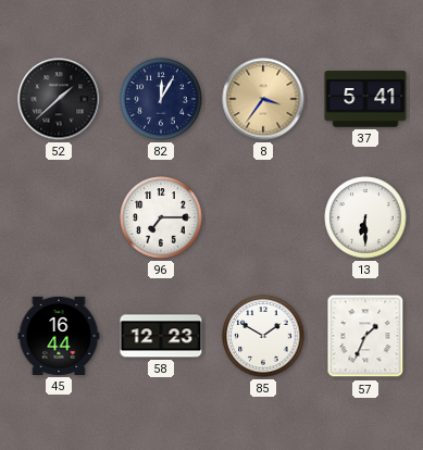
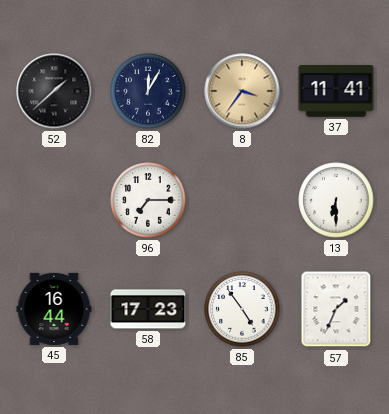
37: 5:41 -> 11:41
58: 12:23 -> 17:23
85: 1:50 -> 4:54
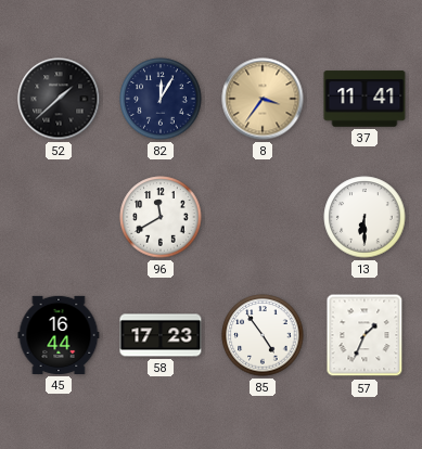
96: 7:15 -> 11:40
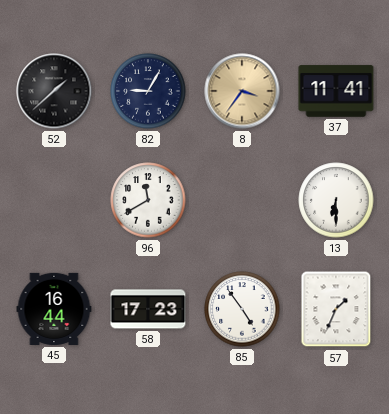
82: 12:05 -> 9:05
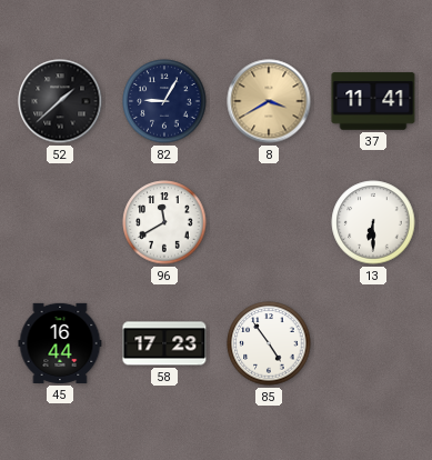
8: 3:36 -> 3:40
57: 1:34 -> none
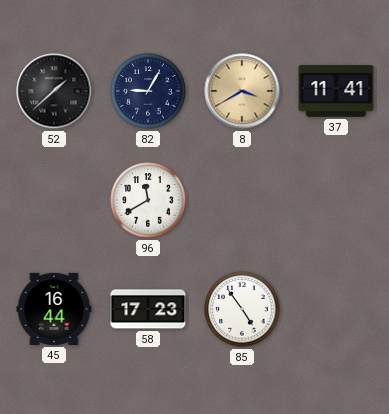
13: 6:30 -> none
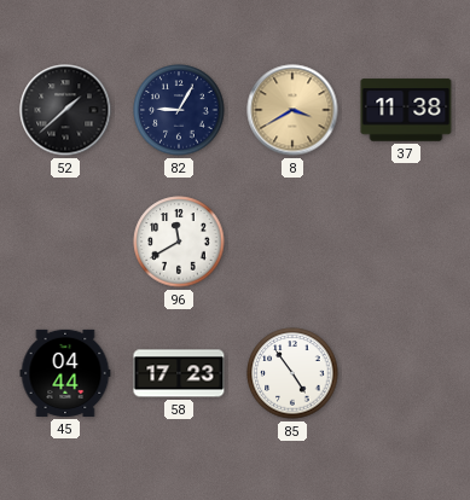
37: 11:41 -> 11:38
45: 16:44 -> 04:44
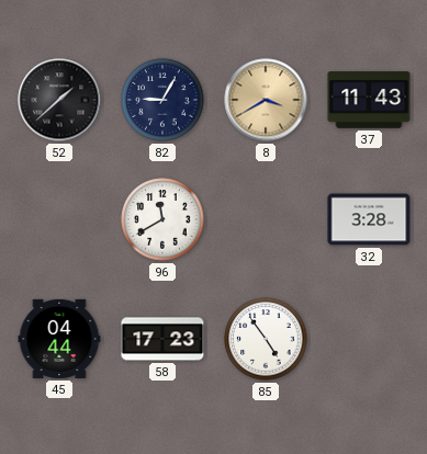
37: 11:38 -> 11:43
32: none -> 3:28
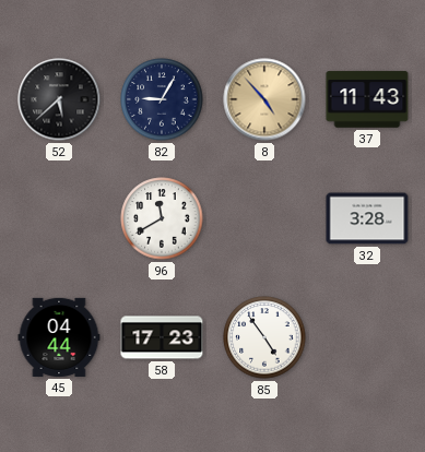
52: 1:38 -> 5:38
8: 3:40 -> 4:53
